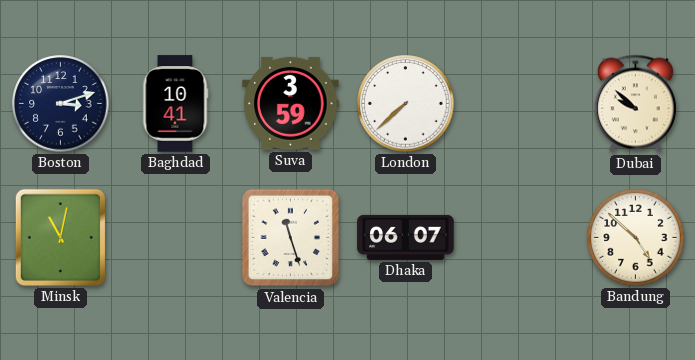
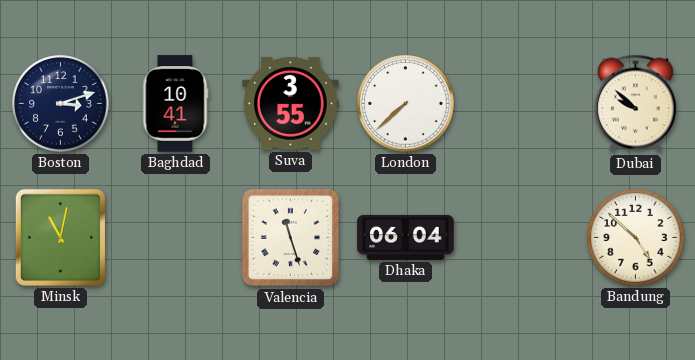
Suva: 3:59 -> 3:55
Dhaka: 06:07 -> 06:04
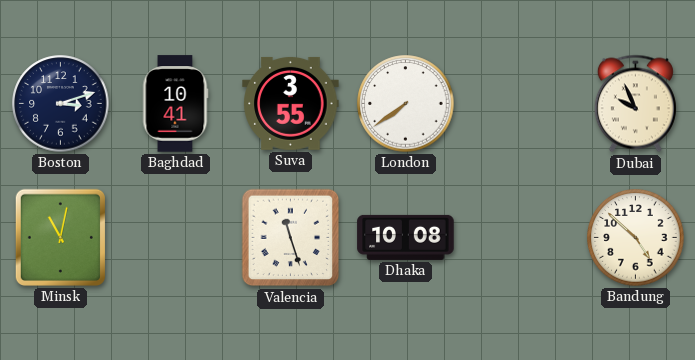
London: 7:38 -> 7:39
Dubai: 9:52 -> 9:56
Dhaka: 06:04 -> 10:08
